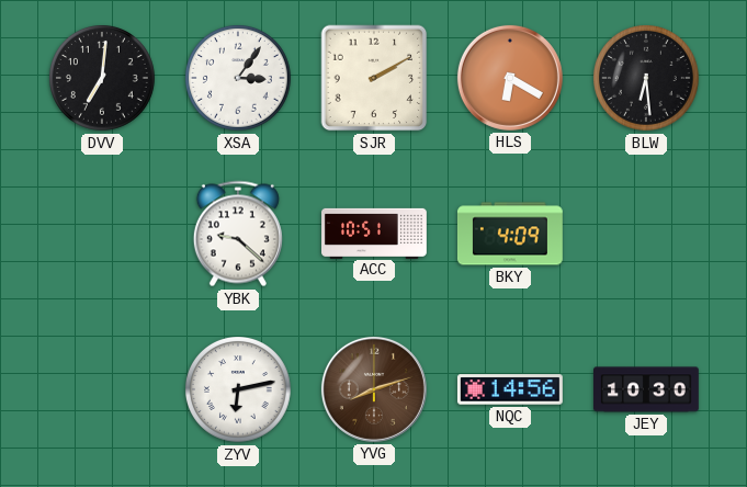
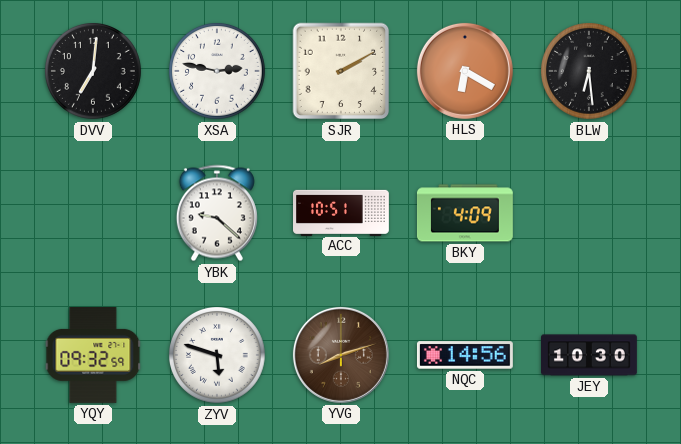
XSA: 3:06 -> 2:47
YQY: none -> 09:32
ZYV: 6:13 -> 5:48
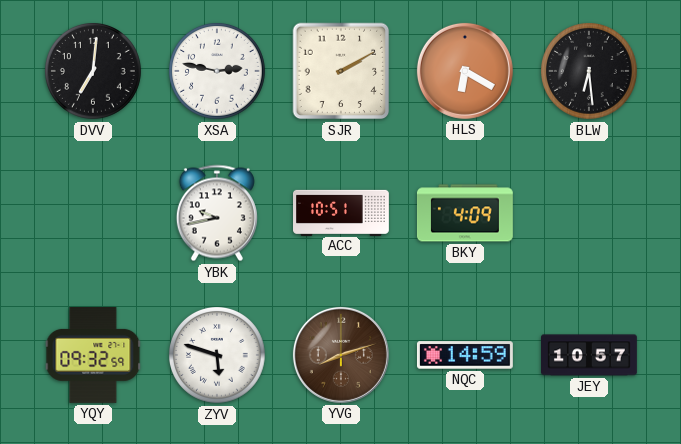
YBK: 9:22 -> 9:43
NQC: 14:56 -> 14:59
JEY: 10:30 -> 10:57
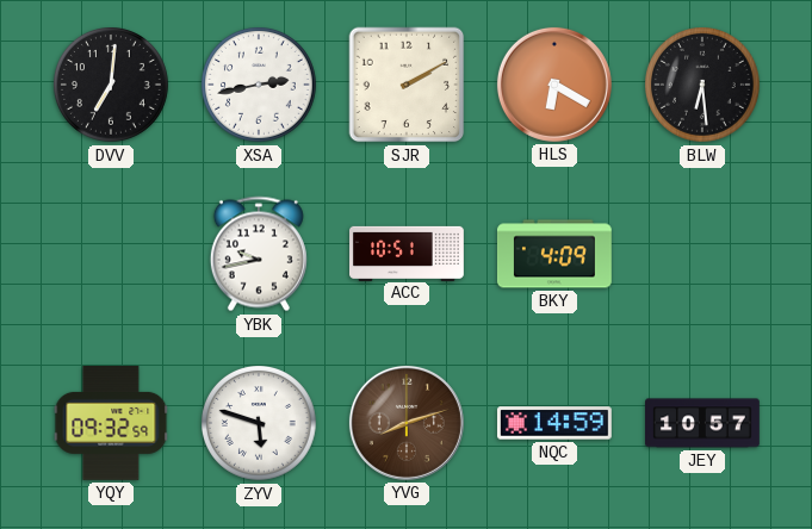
XSA: 2:47 -> 2:43
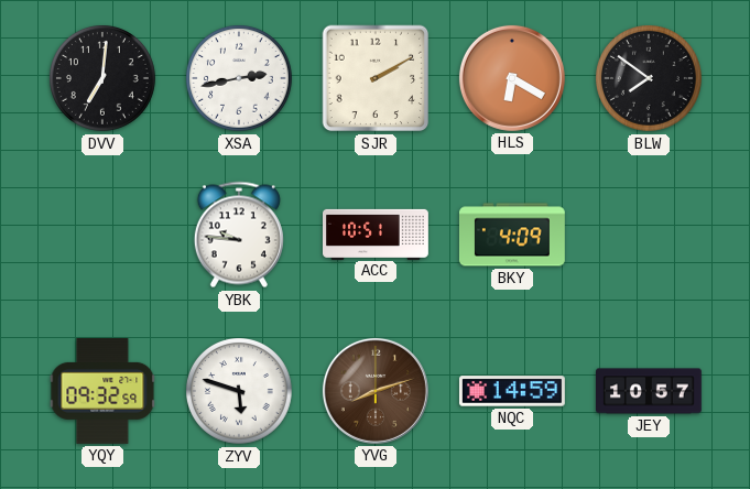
BLW: 6:29 -> 7:51
YBK: 9:43 -> 9:46
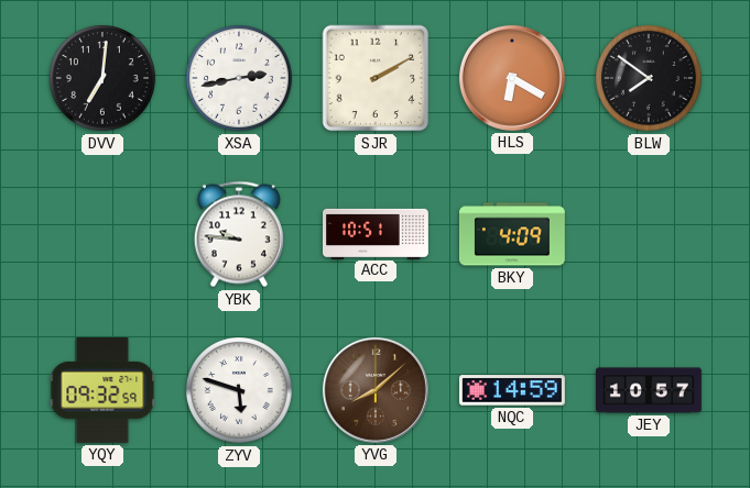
YVG: 8:12 -> 8:08
